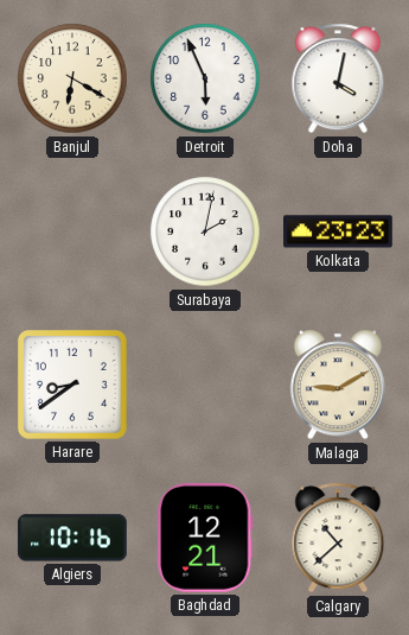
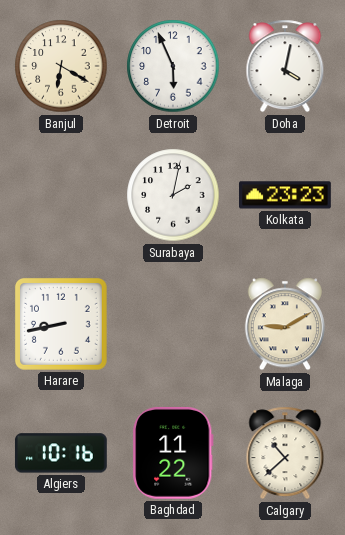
Harare: 8:39 -> 8:43
Baghdad: 12:21 -> 11:22
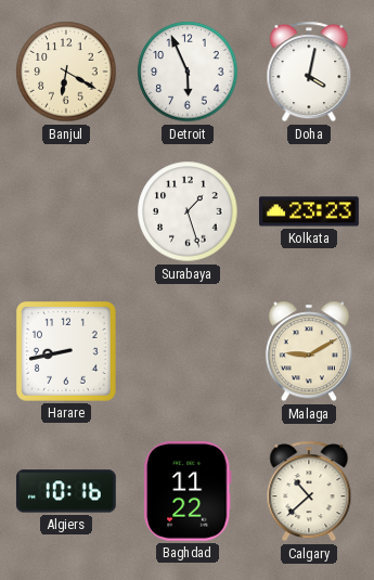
Surabaya: 2:02 -> 1:27
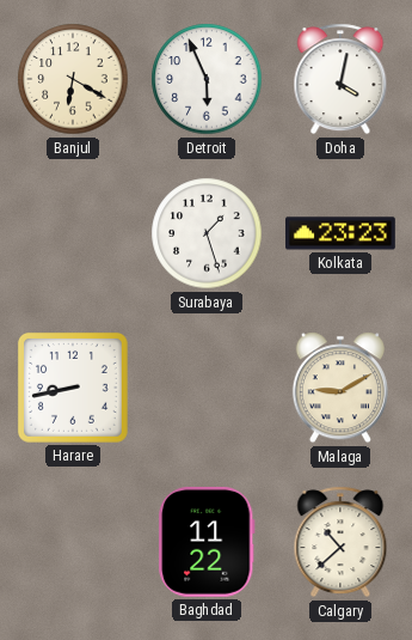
Algiers: 10:16 -> none
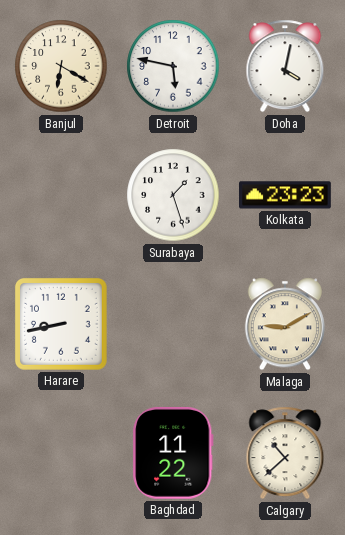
Detroit: 5:56 -> 5:47
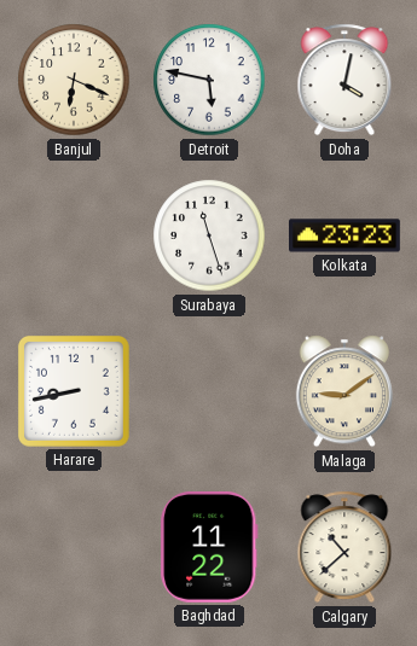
Banjul: 6:20 -> 6:19
Surabaya: 1:27 -> 11:27
Malaga: 9:10 -> 9:09
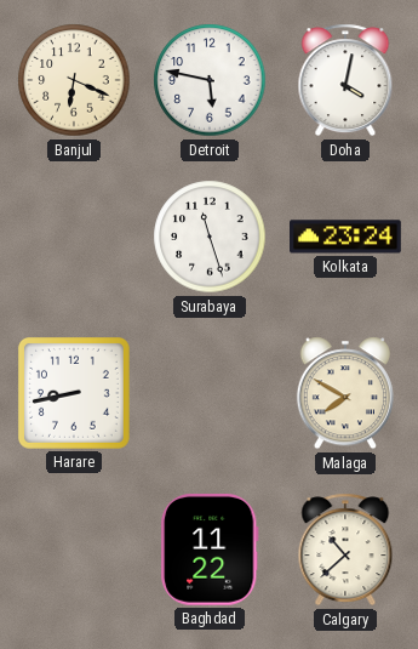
Kolkata: 23:23 -> 23:24
Malaga: 9:09 -> 7:50
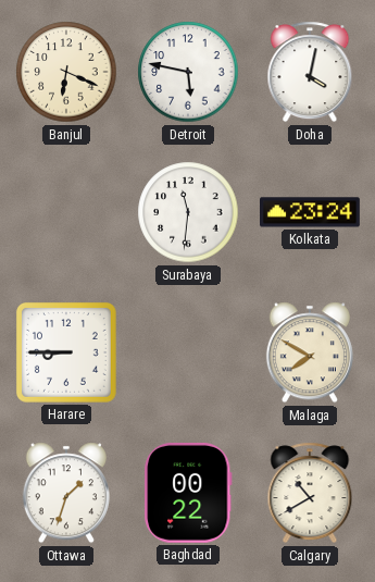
Surabaya: 11:27 -> 11:31
Harare: 8:43 -> 8:45
Ottawa: none -> 1:33
Baghdad: 11:22 -> 00:22
Calgary: 10:38 -> 10:40
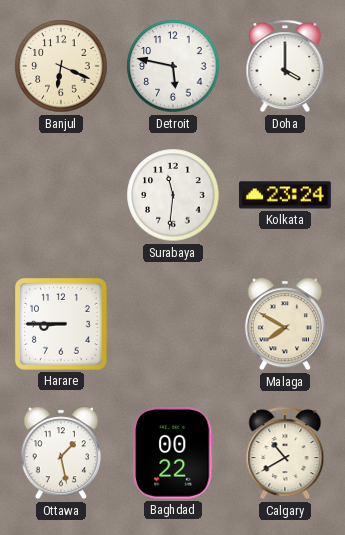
Doha: 4:02 -> 4:00
Ottawa: 1:33 -> 1:28
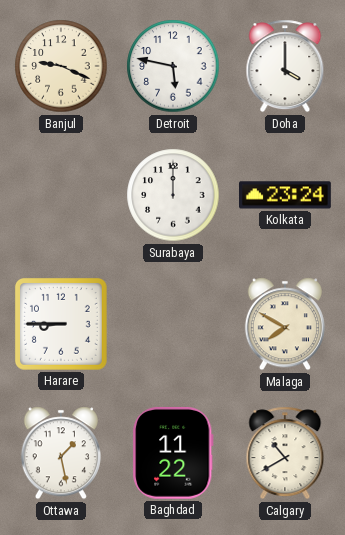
Banjul: 6:19 -> 9:19
Surabaya: 11:31 -> 12:00
Baghdad: 00:22 -> 11:22
